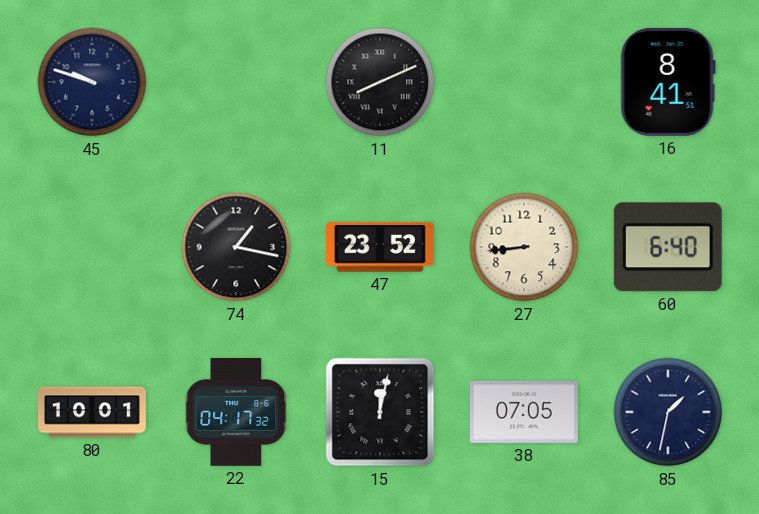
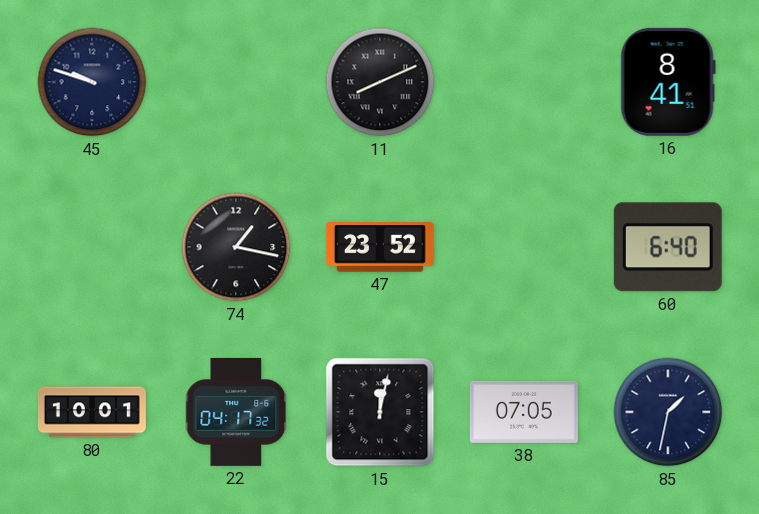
27: 8:44 -> none
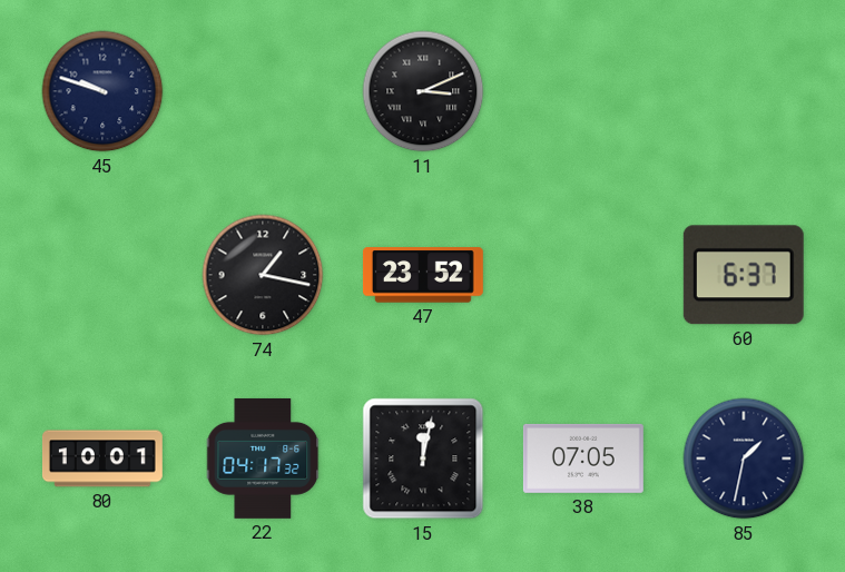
11: 8:11 -> 3:11
16: 8:41 -> none
60: 6:40 -> 6:37
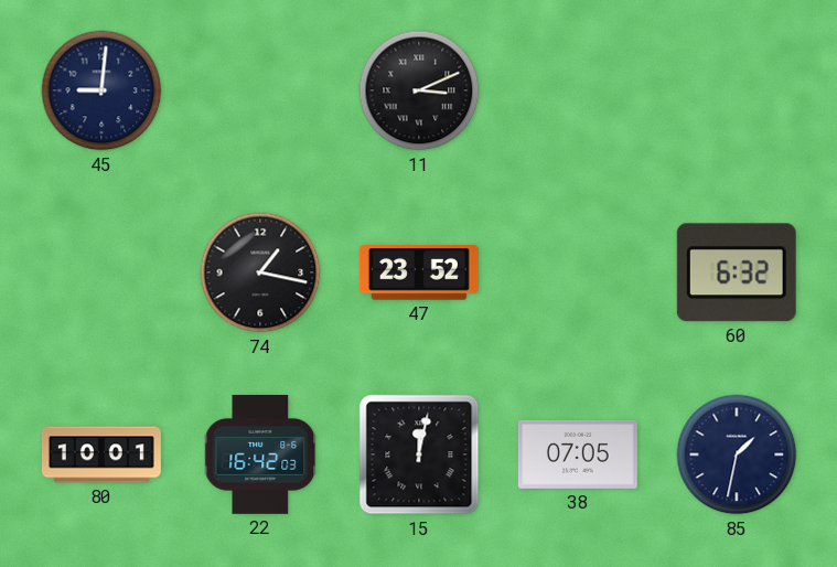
45: 9:48 -> 9:01
60: 6:37 -> 6:32
22: 04:17 -> 16:42
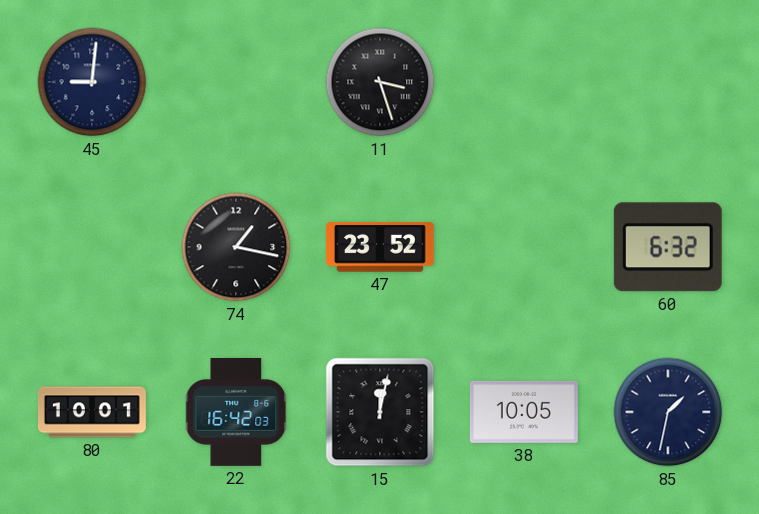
11: 3:11 -> 3:27
38: 07:05 -> 10:05
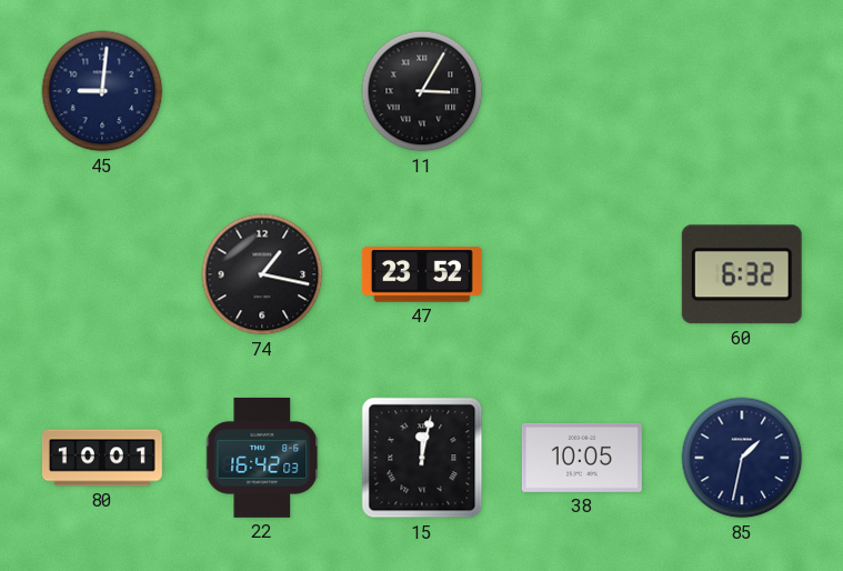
11: 3:27 -> 3:05
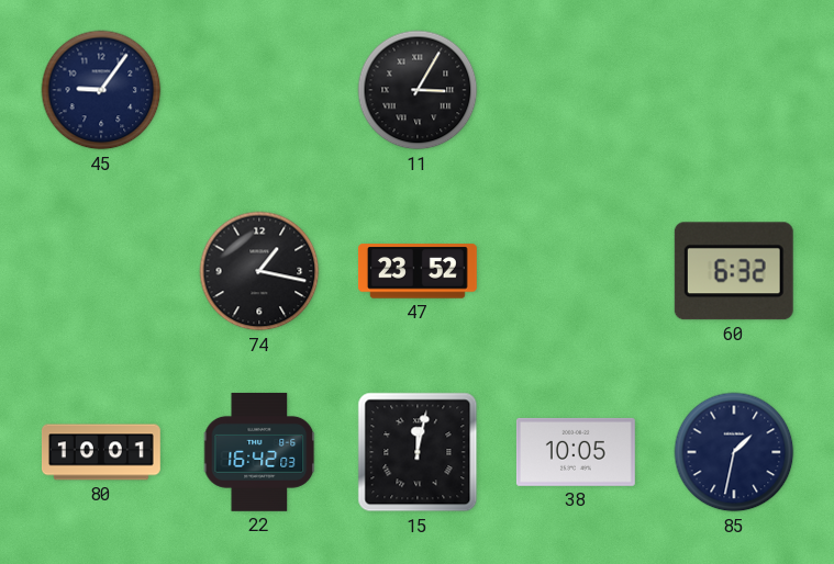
45: 9:01 -> 9:06
